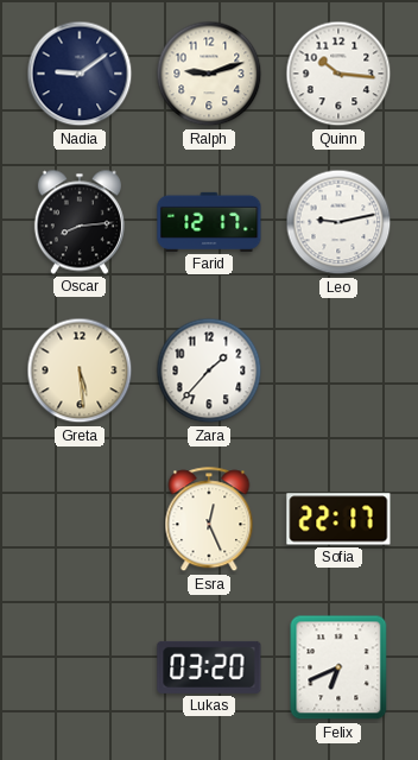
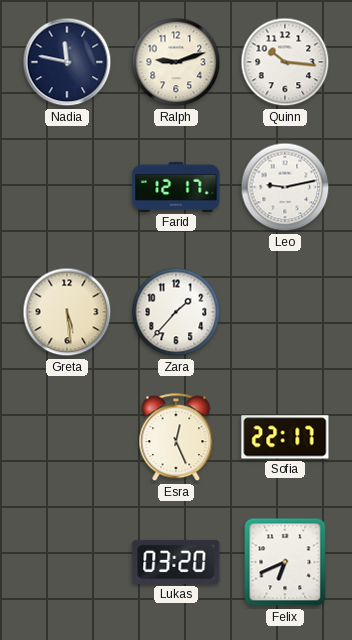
Nadia: 9:09 -> 11:47
Oscar: 8:14 -> none
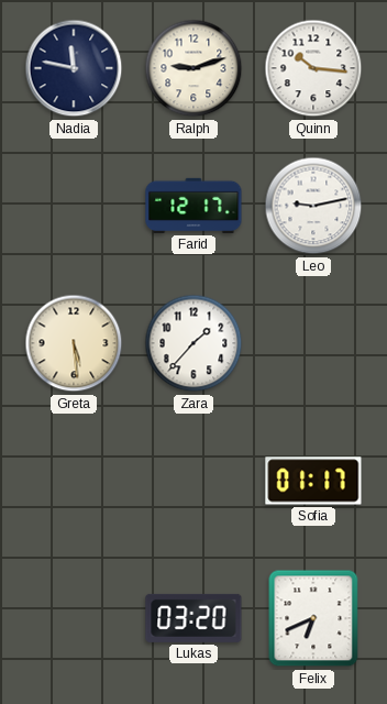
Esra: 12:26 -> none
Sofia: 22:17 -> 01:17
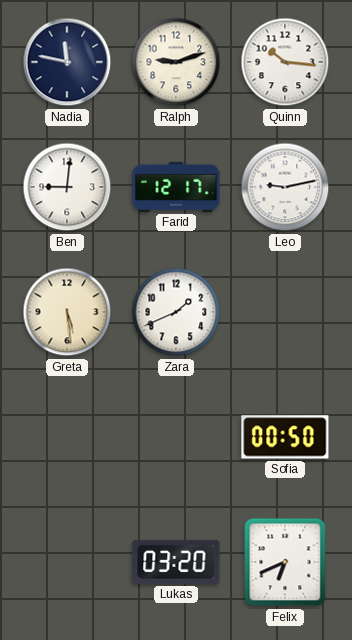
Ben: none -> 9:01
Zara: 1:37 -> 1:41
Sofia: 01:17 -> 00:50
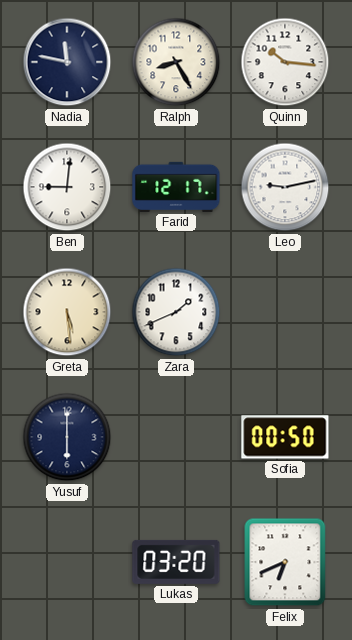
Ralph: 9:12 -> 8:25
Yusuf: none -> 6:00
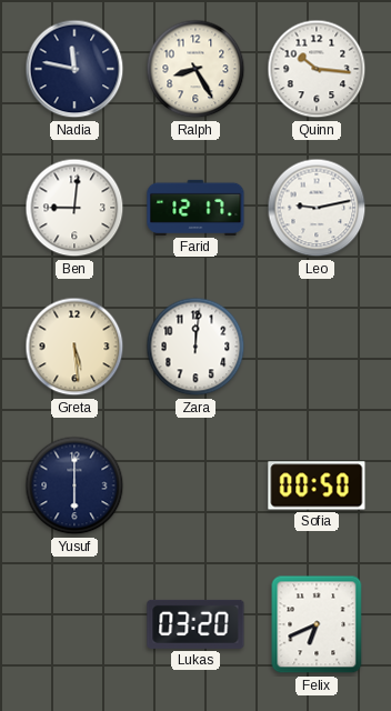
Zara: 1:41 -> 12:01
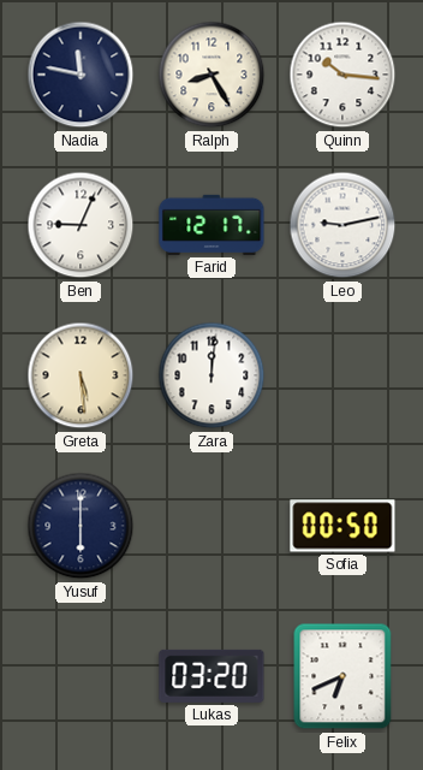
Ben: 9:01 -> 9:04
